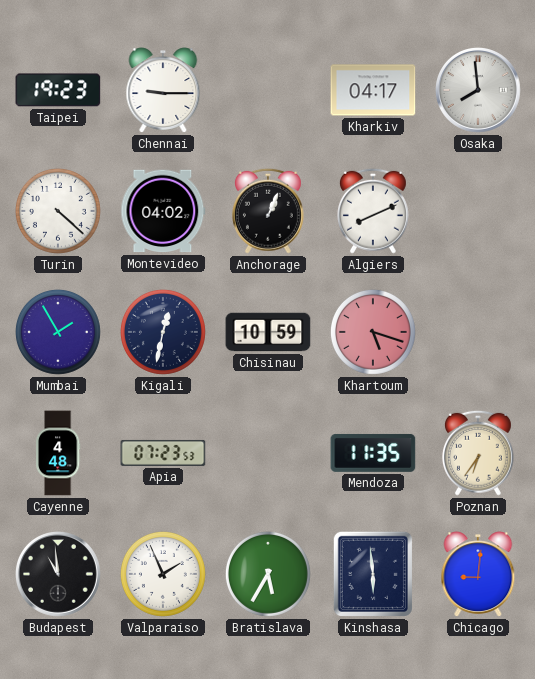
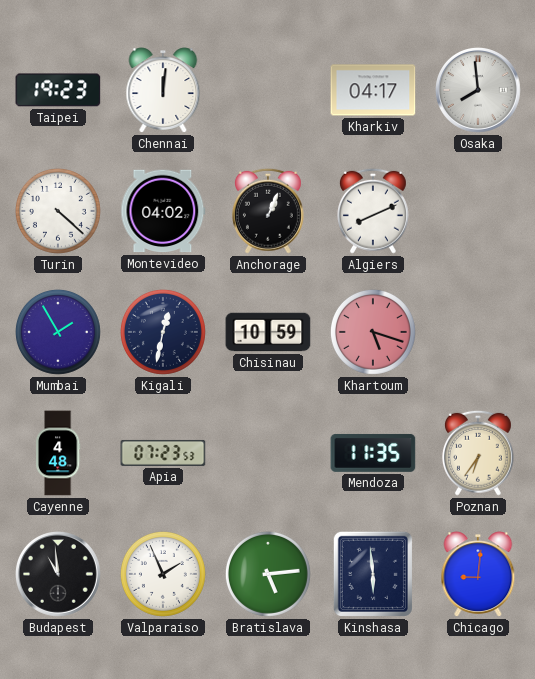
Chennai: 9:15 -> 12:01
Bratislava: 5:35 -> 5:14
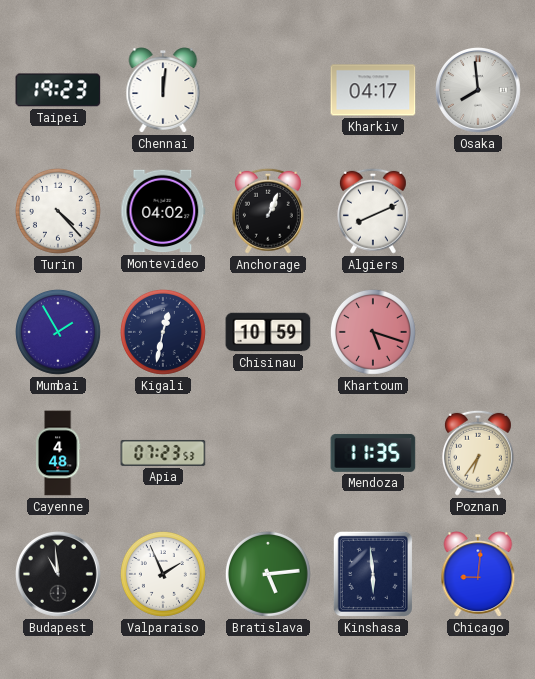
Turin: 4:22 -> 4:23
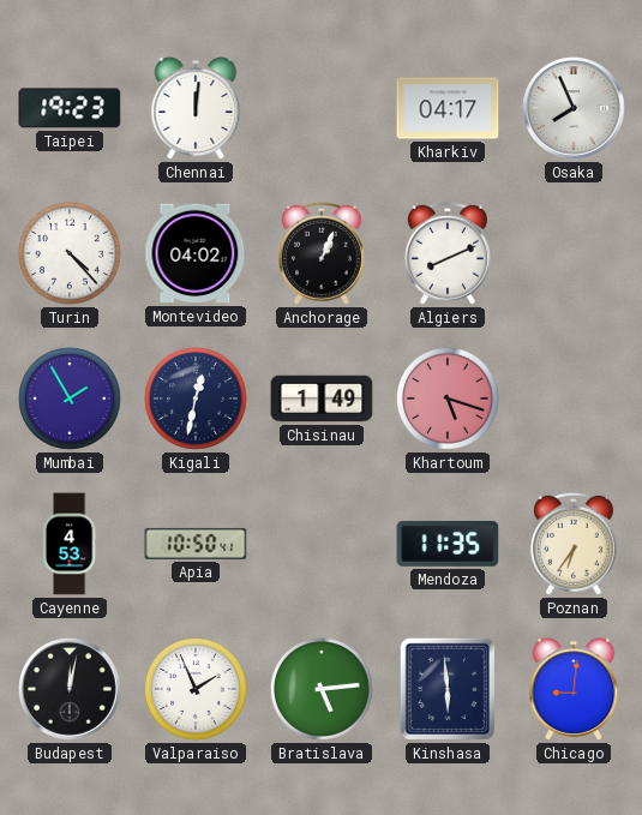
Osaka: 7:59 -> 7:56
Chisinau: 10:59 -> 1:49
Cayenne: 4:48 -> 4:53
Apia: 07:23 -> 10:50
Budapest: 10:59 -> 12:02
